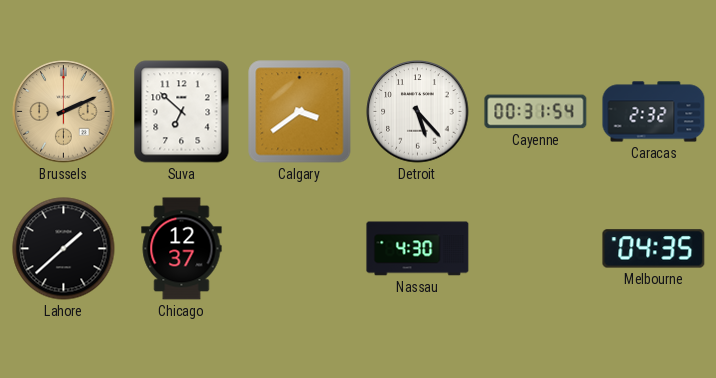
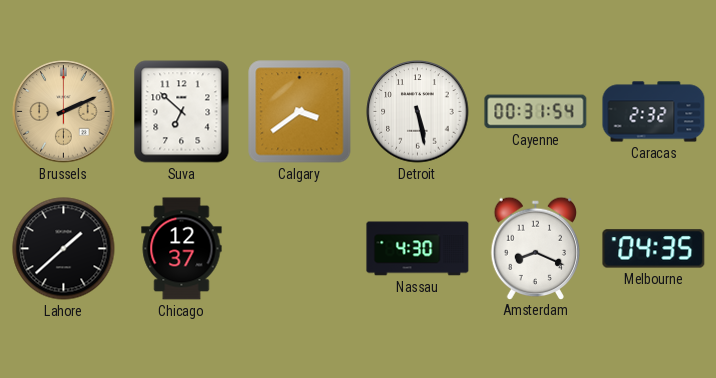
Detroit: 5:23 -> 5:28
Amsterdam: none -> 8:19
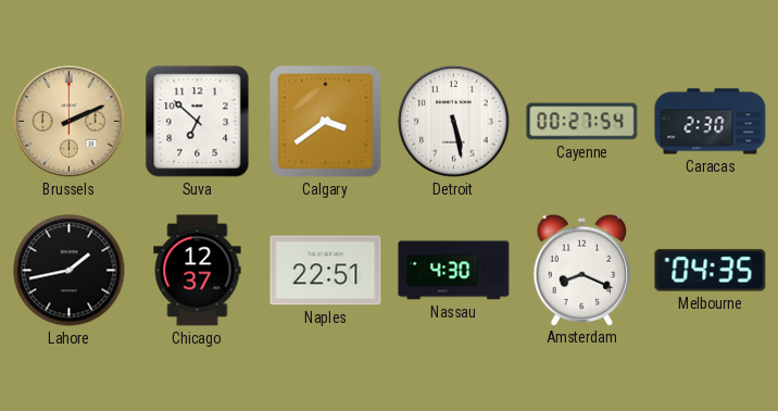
Cayenne: 00:31 -> 00:27
Caracas: 2:32 -> 2:30
Lahore: 1:38 -> 1:43
Naples: none -> 22:51
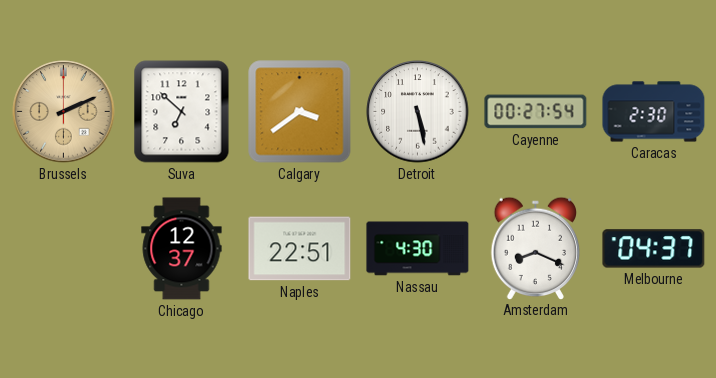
Lahore: 1:43 -> none
Melbourne: 04:35 -> 04:37
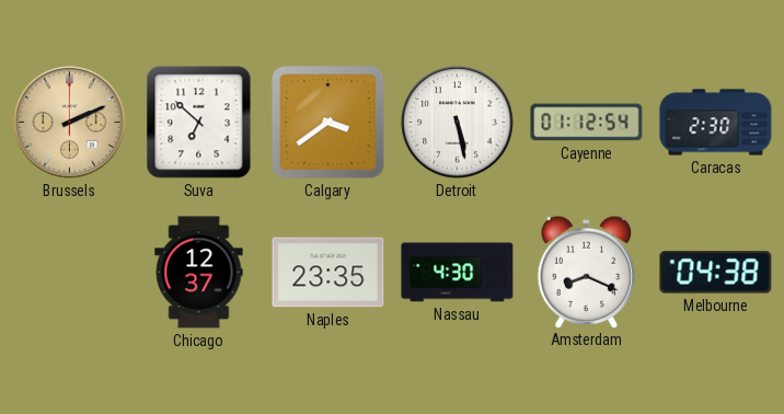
Cayenne: 00:27 -> 01:12
Naples: 22:51 -> 23:35
Melbourne: 04:37 -> 04:38
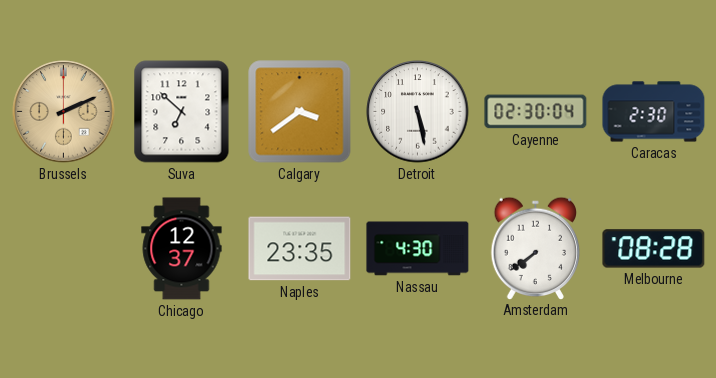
Cayenne: 01:12 -> 02:30
Amsterdam: 8:19 -> 7:39
Melbourne: 04:38 -> 08:28
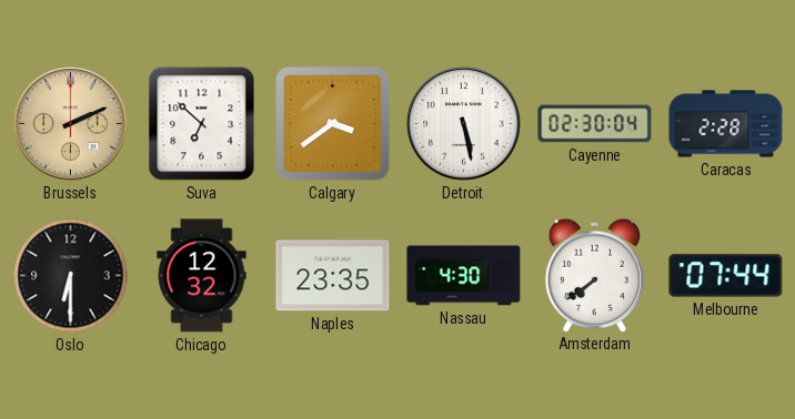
Caracas: 2:30 -> 2:28
Oslo: none -> 6:30
Chicago: 12:37 -> 12:32
Melbourne: 08:28 -> 07:44
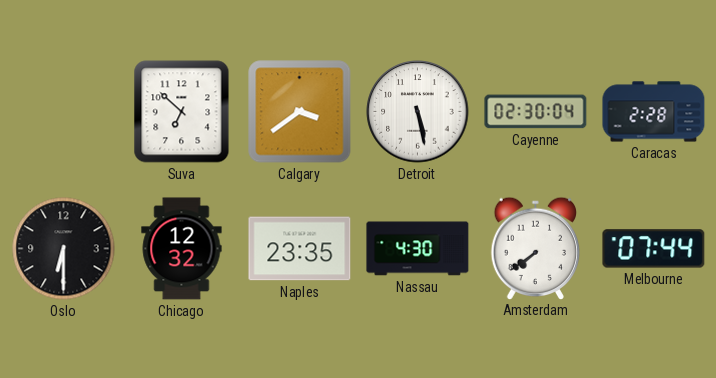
Brussels: 2:11 -> none
